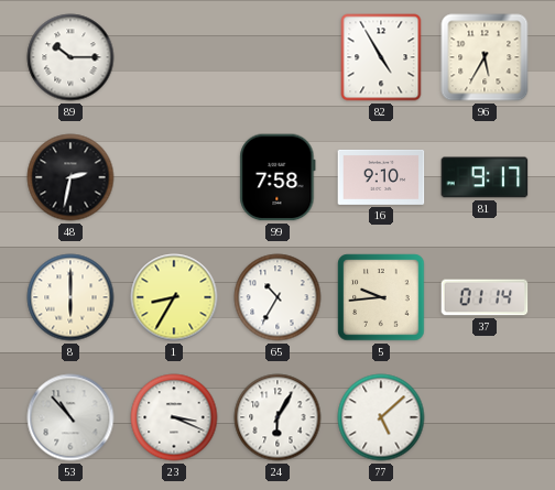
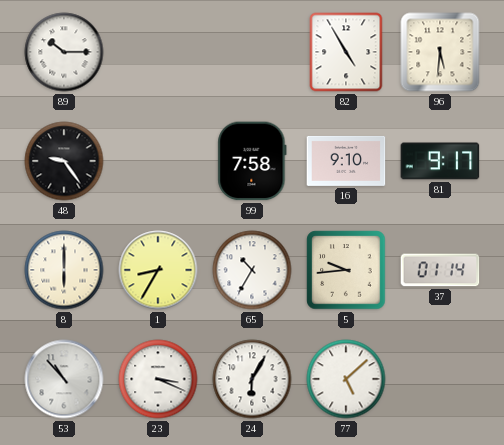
96: 5:35 -> 5:31
48: 2:32 -> 9:24
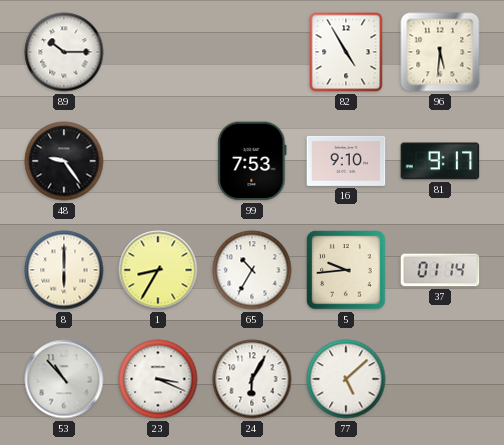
99: 7:58 -> 7:53
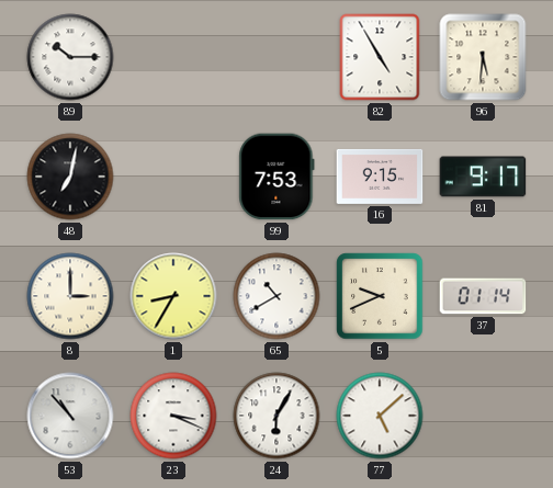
48: 9:24 -> 7:02
16: 9:10 -> 9:15
8: 6:00 -> 3:00
65: 10:35 -> 10:40
5: 9:44 -> 9:41
